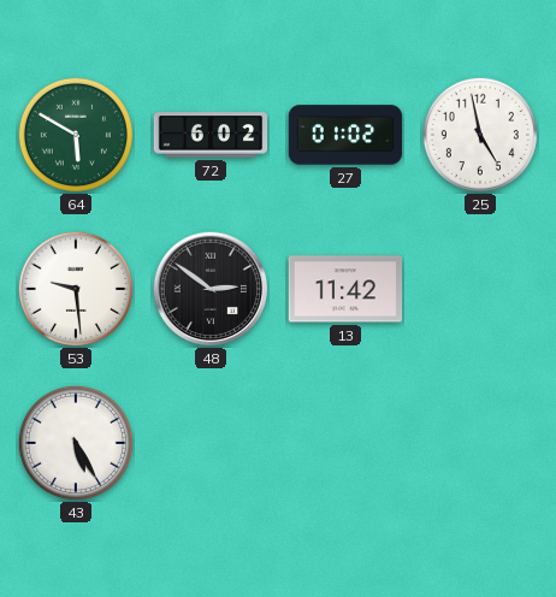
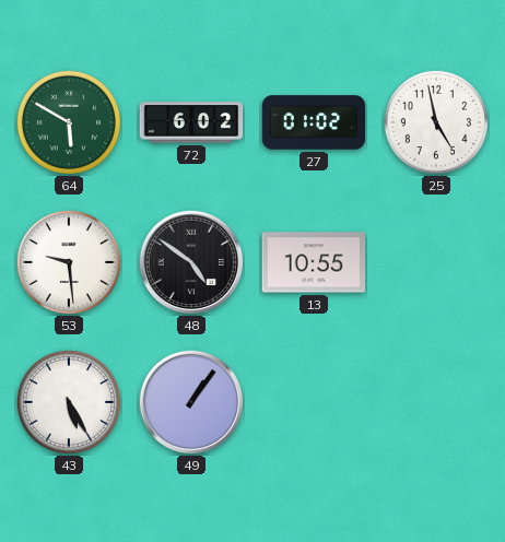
48: 2:51 -> 4:51
13: 11:42 -> 10:55
49: none -> 1:06
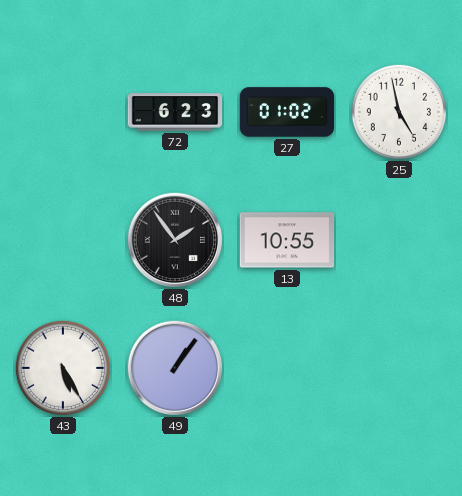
64: 5:50 -> none
72: 6:02 -> 6:23
53: 9:29 -> none
48: 4:51 -> 1:54
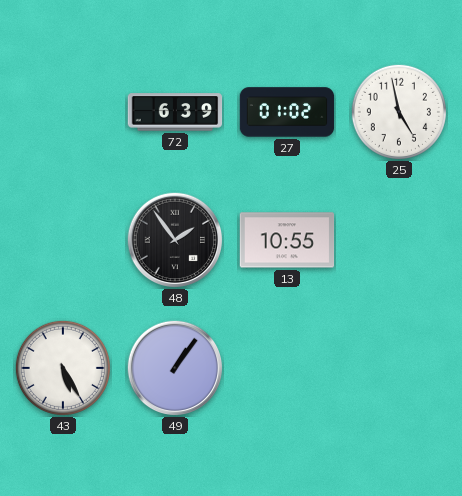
72: 6:23 -> 6:39
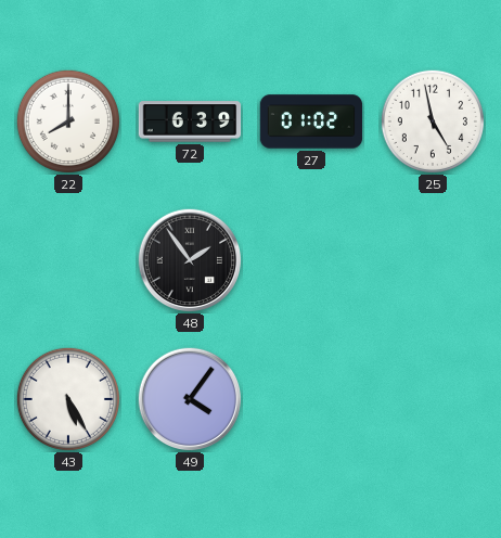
22: none -> 8:00
13: 10:55 -> none
49: 1:06 -> 4:06
